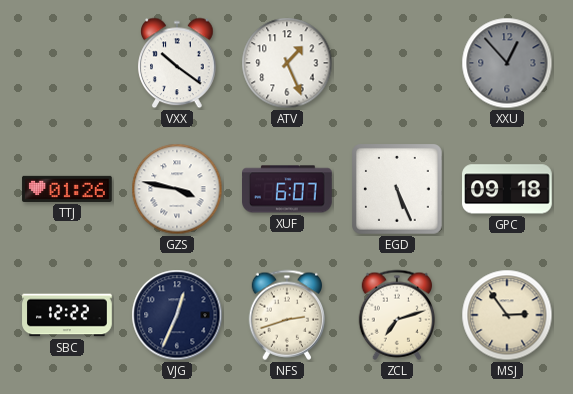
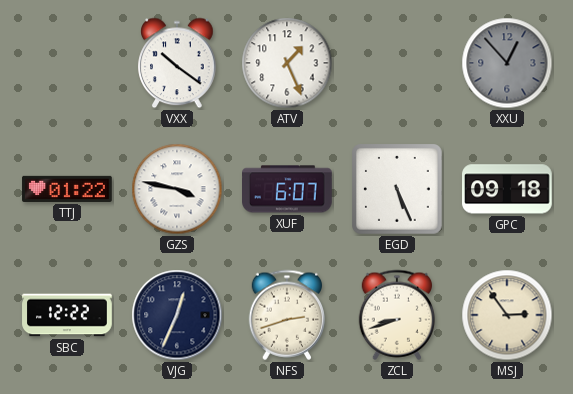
TTJ: 01:26 -> 01:22
ZCL: 7:12 -> 8:42
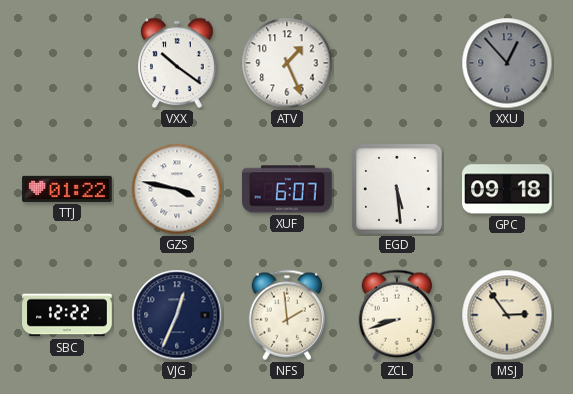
EGD: 5:26 -> 5:29
NFS: 2:42 -> 1:59
